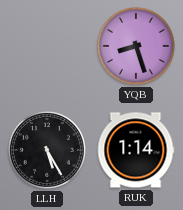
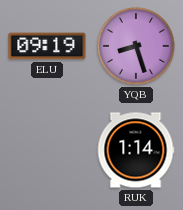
ELU: none -> 09:19
LLH: 5:25 -> none
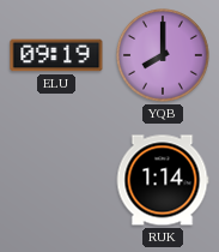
YQB: 8:27 -> 8:00
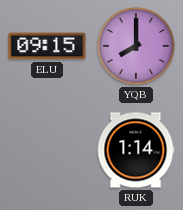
ELU: 09:19 -> 09:15
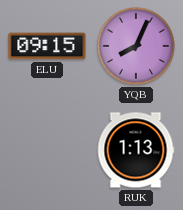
YQB: 8:00 -> 8:04
RUK: 1:14 -> 1:13
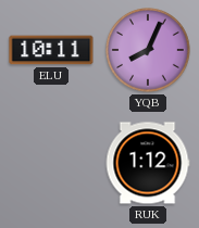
ELU: 09:15 -> 10:11
RUK: 1:13 -> 1:12
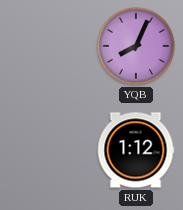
ELU: 10:11 -> none
